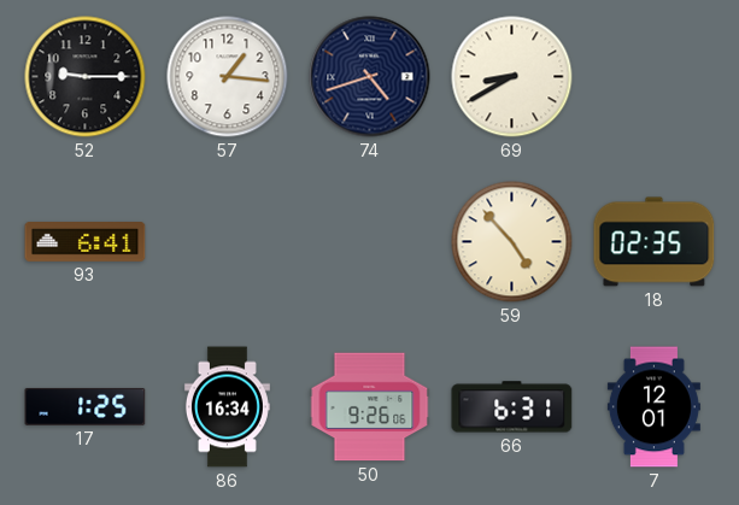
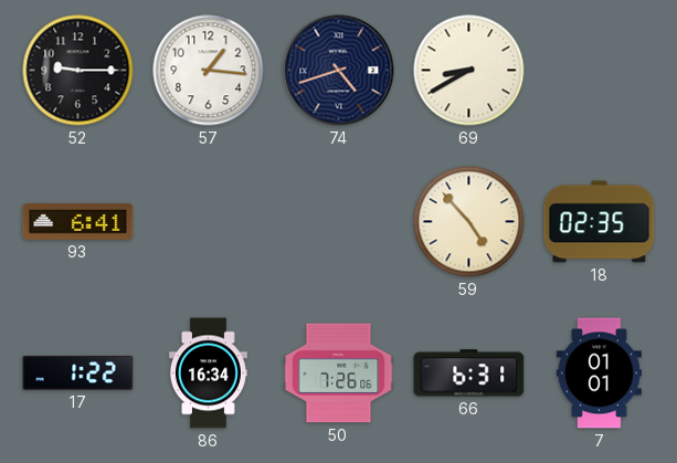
17: 1:25 -> 1:22
50: 9:26 -> 7:26
7: 12:01 -> 01:01
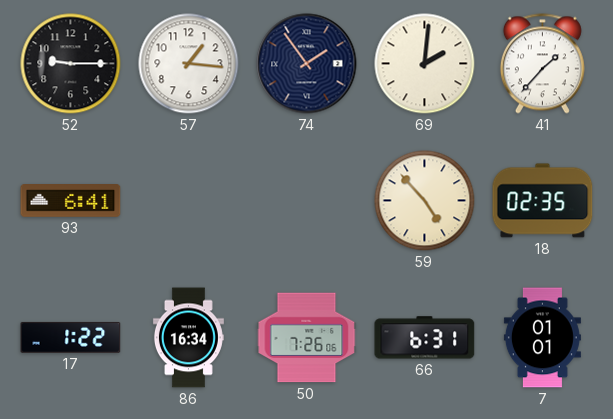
74: 4:42 -> 1:54
69: 8:40 -> 2:01
41: none -> 1:37
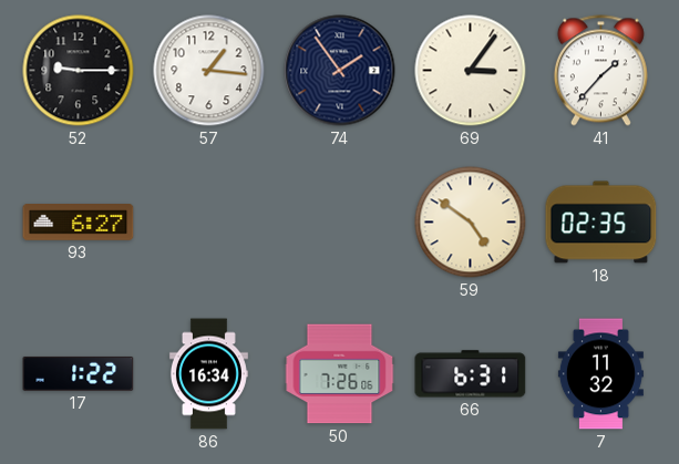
69: 2:01 -> 3:06
93: 6:41 -> 6:27
59: 4:53 -> 4:51
7: 01:01 -> 11:32
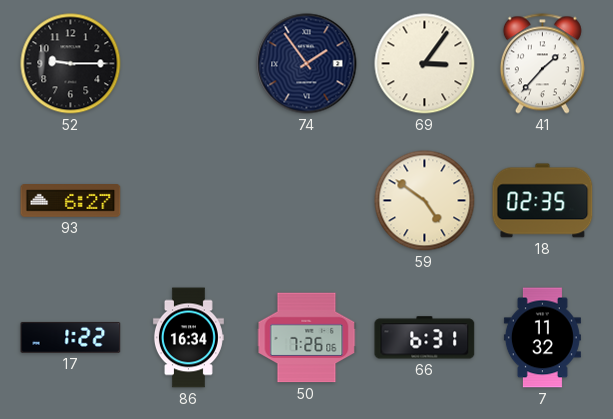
57: 1:16 -> none
